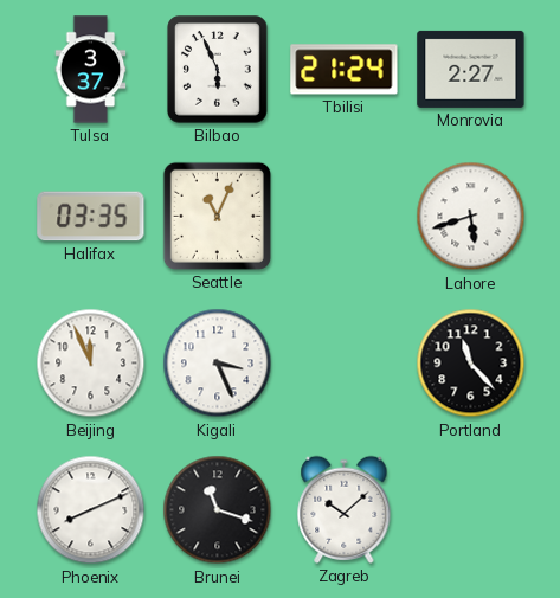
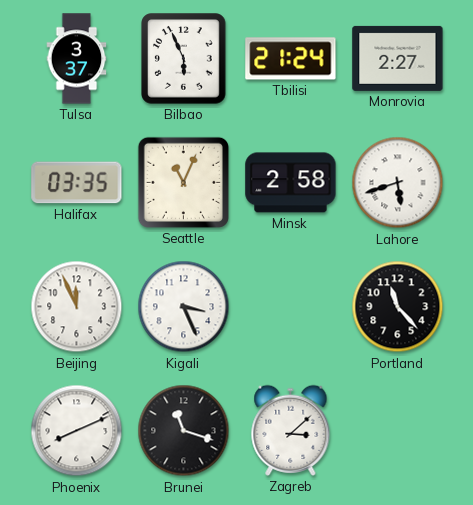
Minsk: none -> 2:58
Zagreb: 10:08 -> 3:08
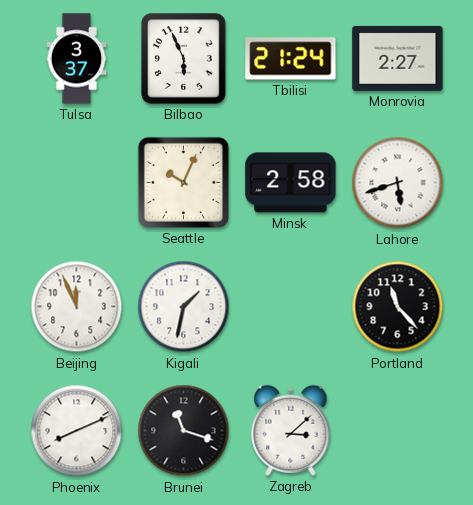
Halifax: 03:35 -> none
Seattle: 11:04 -> 10:04
Kigali: 3:26 -> 1:32
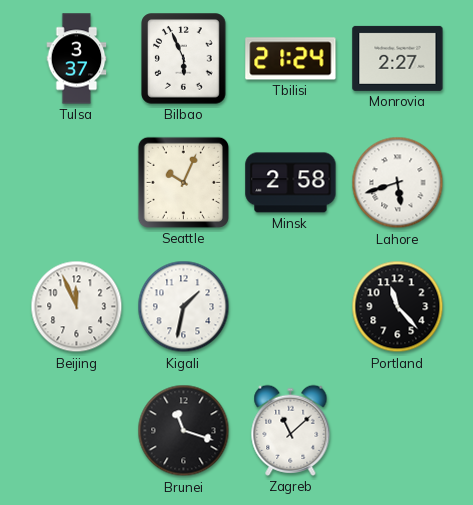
Phoenix: 8:11 -> none
Zagreb: 3:08 -> 11:08
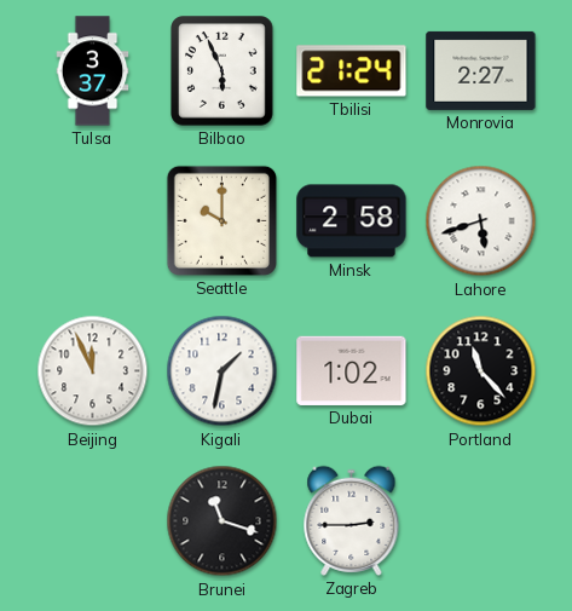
Seattle: 10:04 -> 10:00
Dubai: none -> 1:02
Zagreb: 11:08 -> 2:45
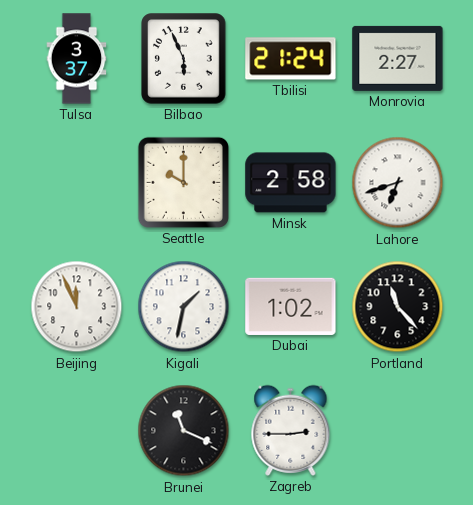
Lahore: 5:42 -> 6:42
Brunei: 11:18 -> 11:19
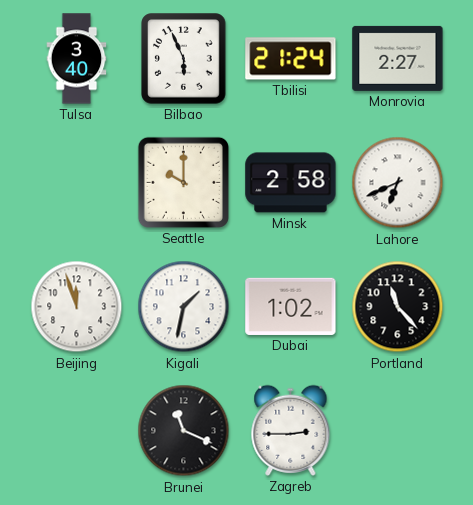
Tulsa: 3:37 -> 3:40
Lahore: 6:42 -> 6:41
Beijing: 11:56 -> 11:57
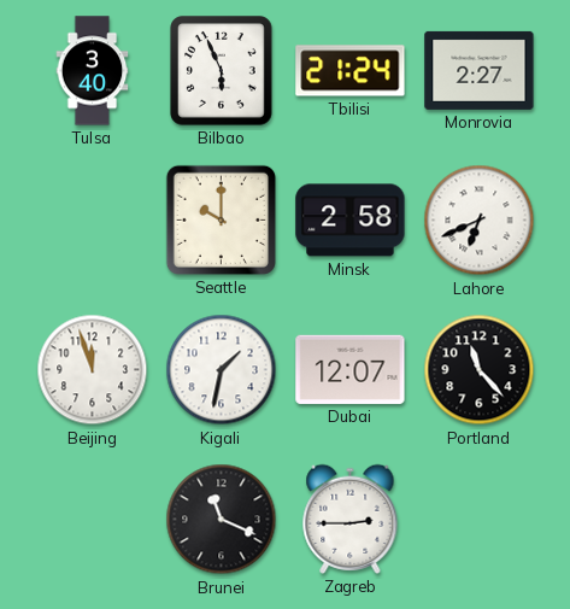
Dubai: 1:02 -> 12:07
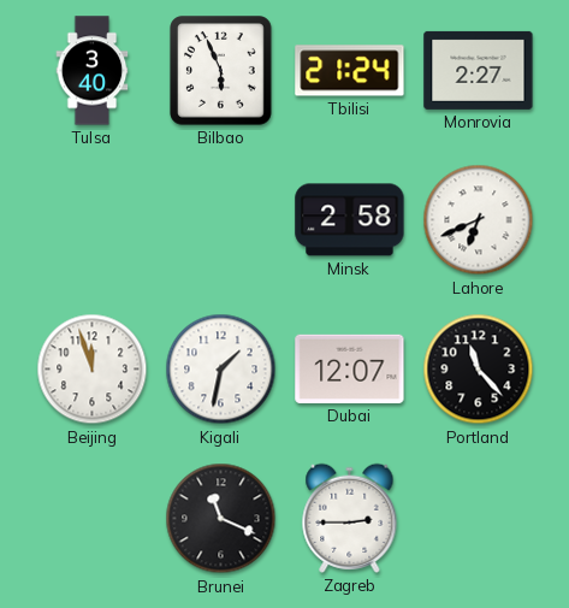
Seattle: 10:00 -> none
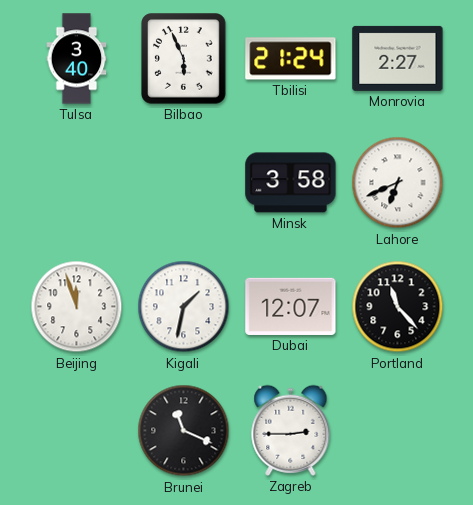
Minsk: 2:58 -> 3:58
